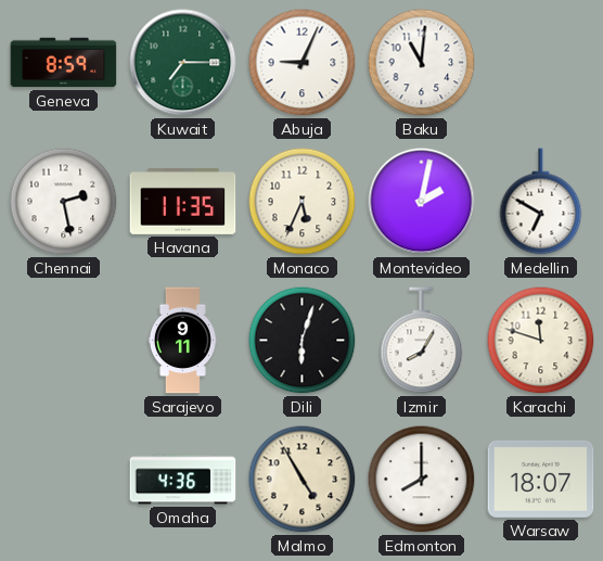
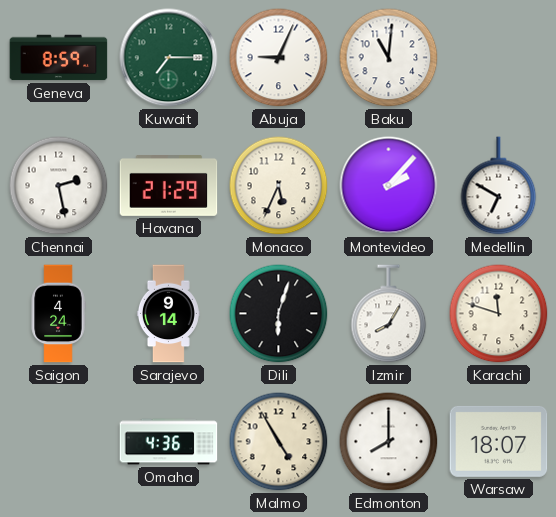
Havana: 11:35 -> 21:29
Montevideo: 2:02 -> 2:07
Saigon: none -> 4:24
Sarajevo: 9:11 -> 9:14
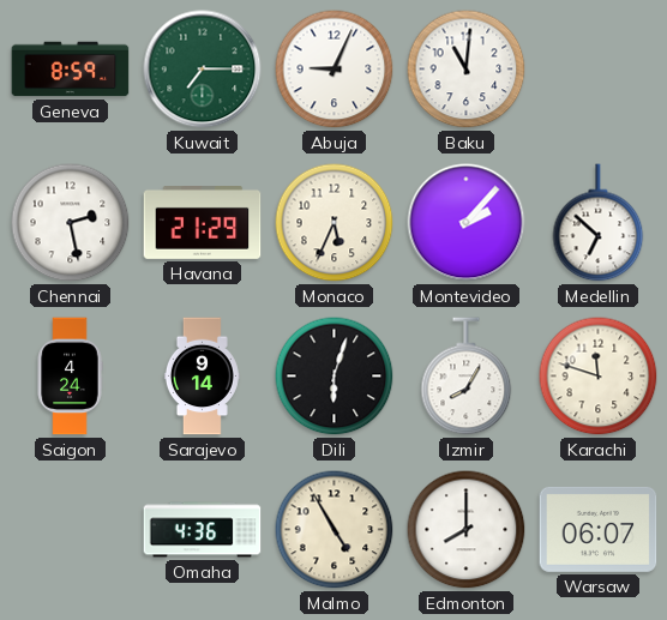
Medellin: 6:50 -> 6:52
Warsaw: 18:07 -> 06:07
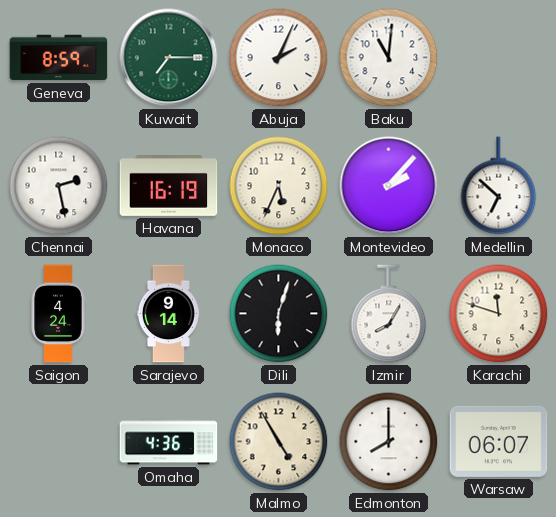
Abuja: 9:04 -> 2:04
Havana: 21:29 -> 16:19
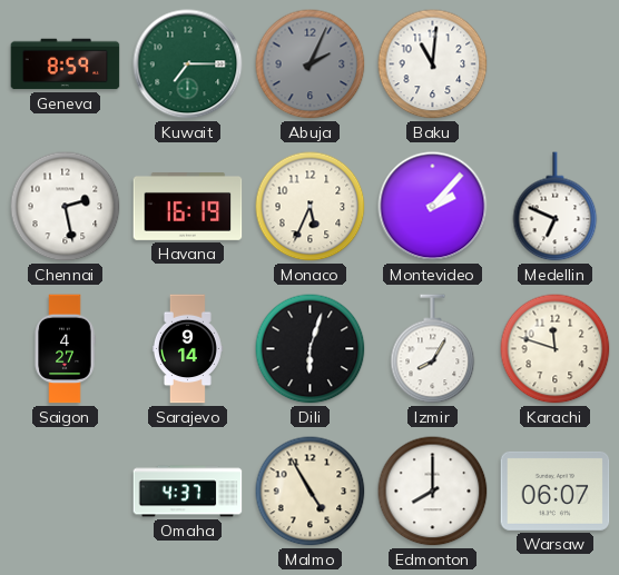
Abuja dial: white -> grey
Medellin: 6:52 -> 6:49
Saigon: 4:24 -> 4:27
Omaha: 4:36 -> 4:37
